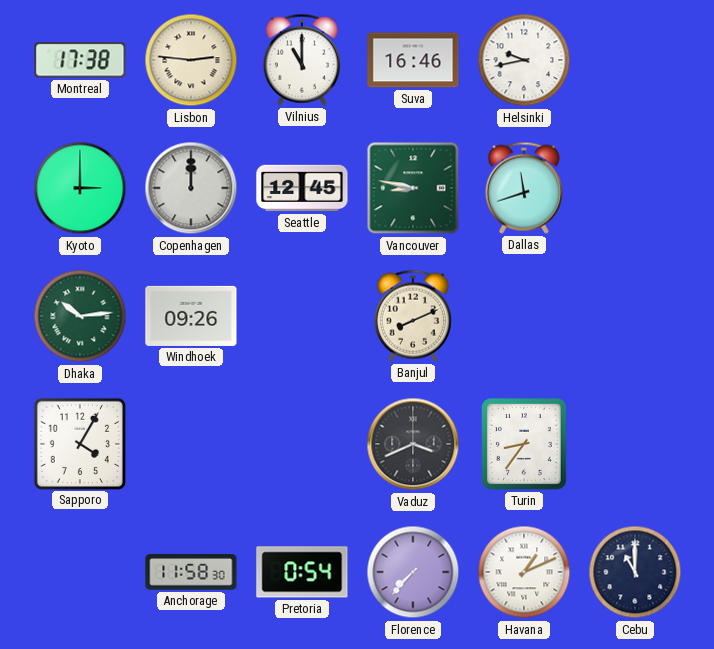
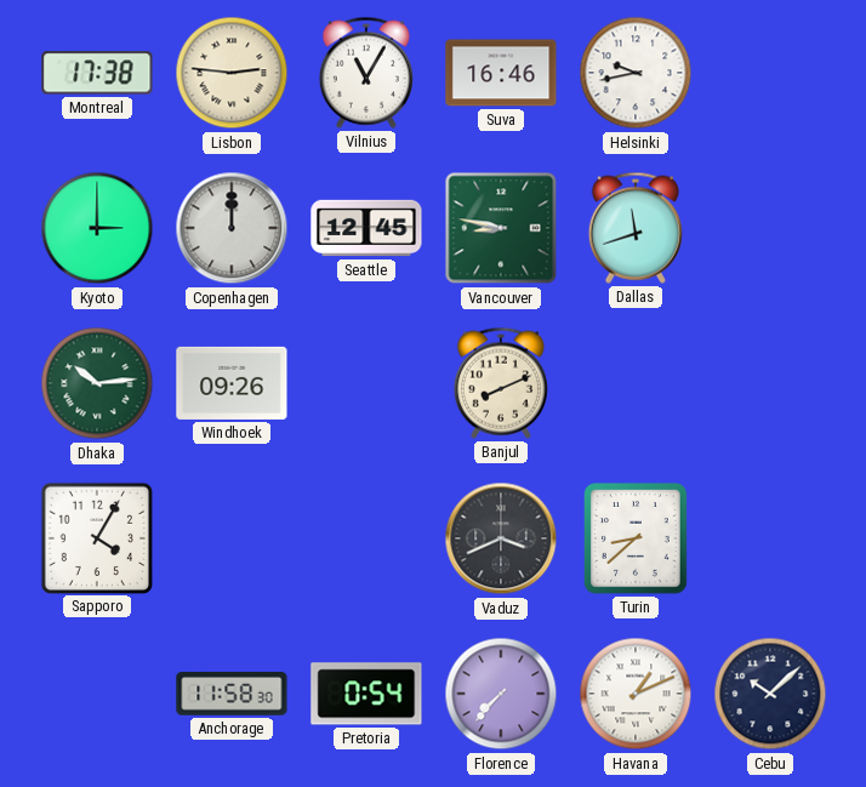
Vilnius: 11:00 -> 11:05
Turin: 8:36 -> 8:38
Cebu: 11:00 -> 10:08
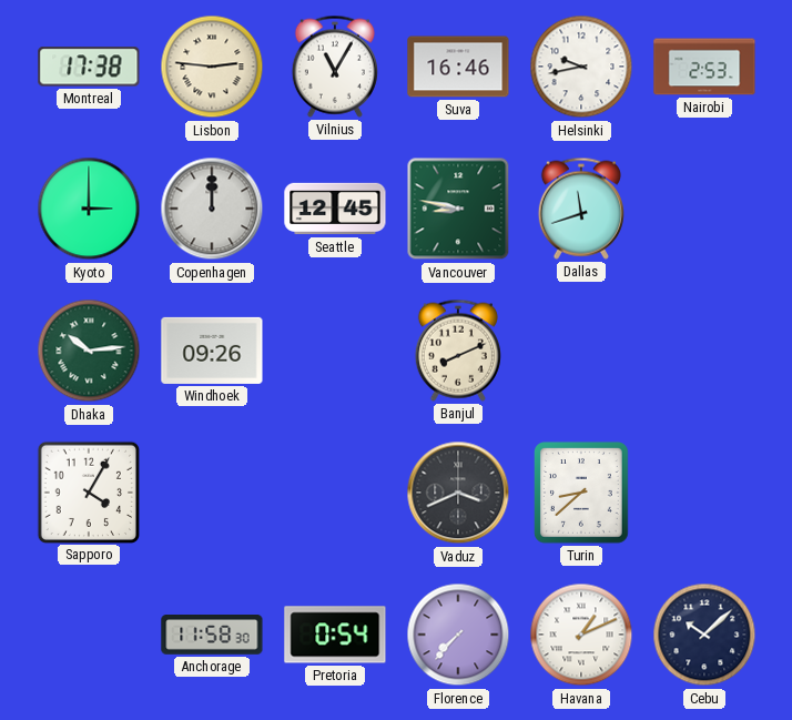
Nairobi: none -> 2:53
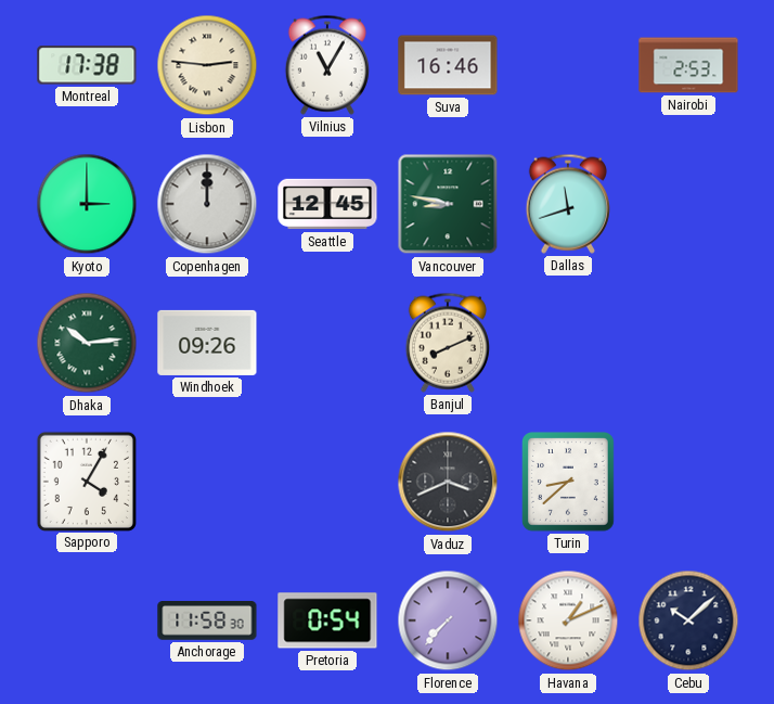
Helsinki: 9:43 -> none
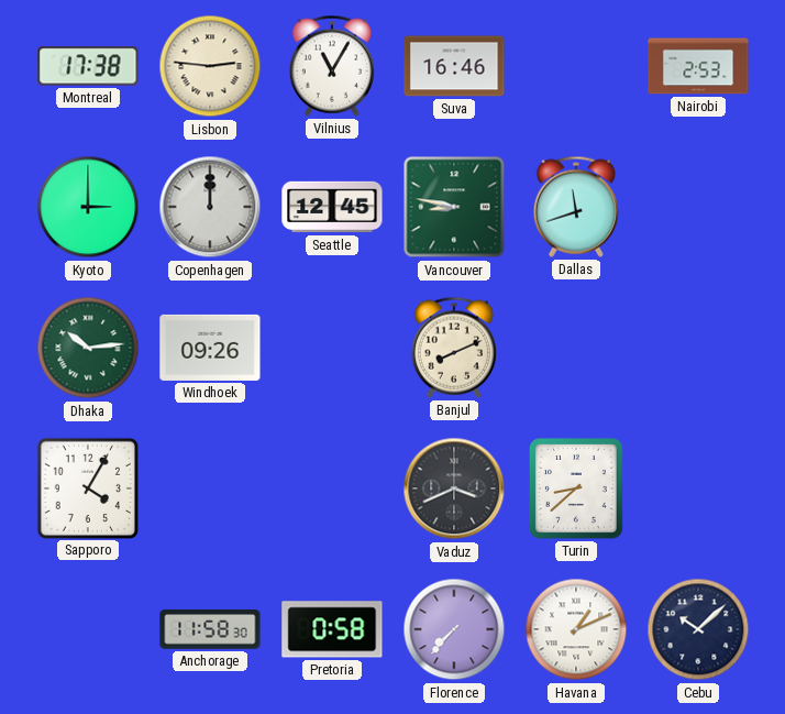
Pretoria: 0:54 -> 0:58
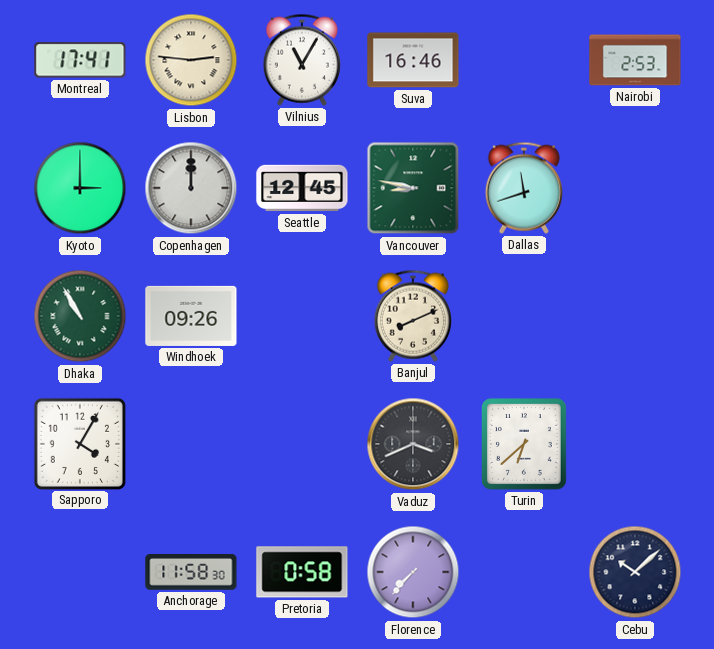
Montreal: 17:38 -> 17:41
Dhaka: 10:14 -> 10:55
Turin: 8:38 -> 6:38
Havana: 1:11 -> none
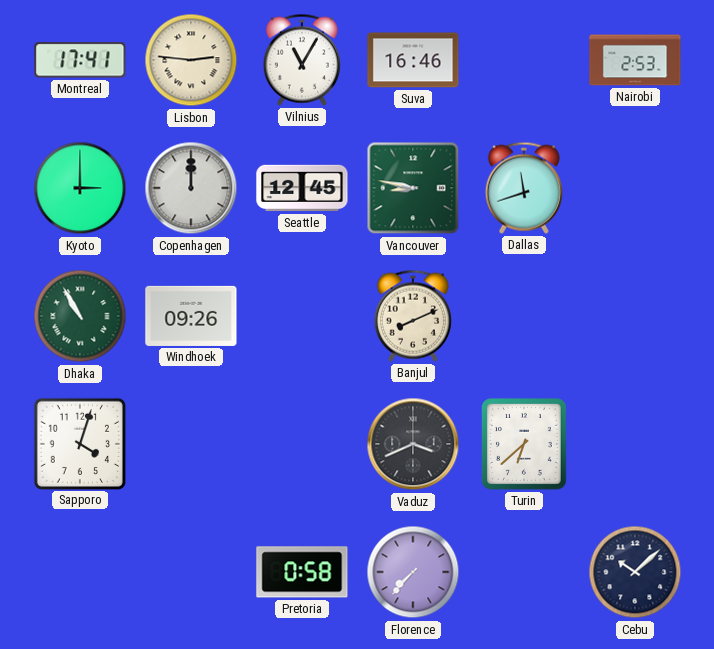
Sapporo: 4:05 -> 4:03
Anchorage: 11:58 -> none
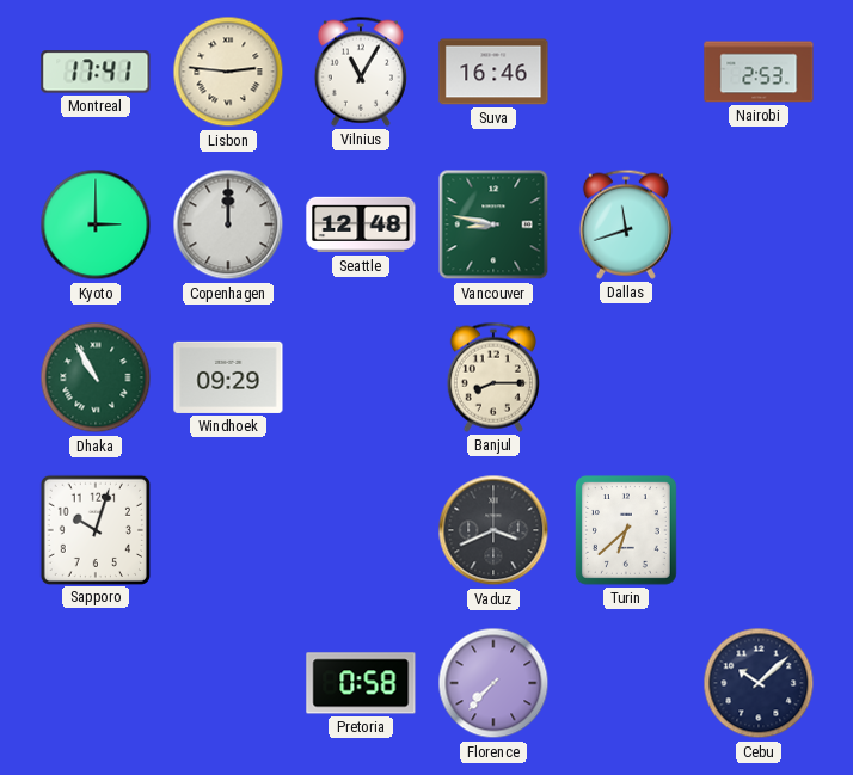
Seattle: 12:45 -> 12:48
Windhoek: 09:26 -> 09:29
Banjul: 8:11 -> 8:15
Sapporo: 4:03 -> 10:03
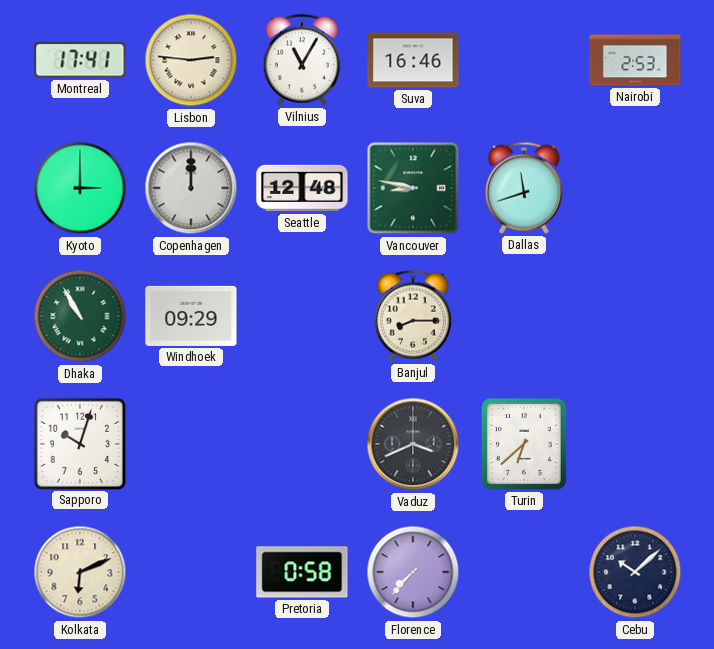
Kolkata: none -> 6:11
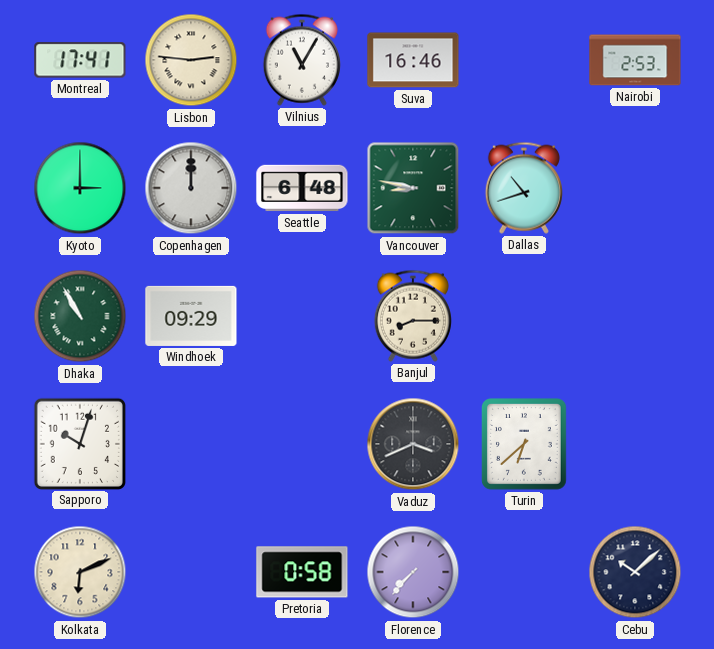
Seattle: 12:48 -> 6:48
Dallas: 11:42 -> 10:42
